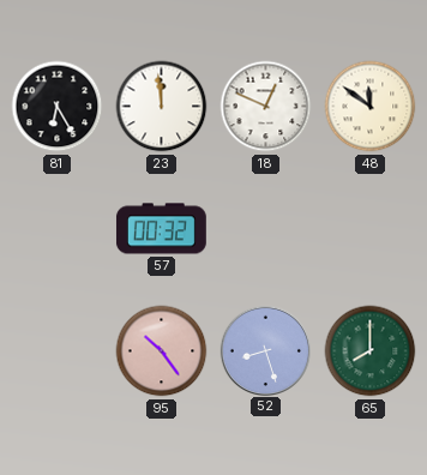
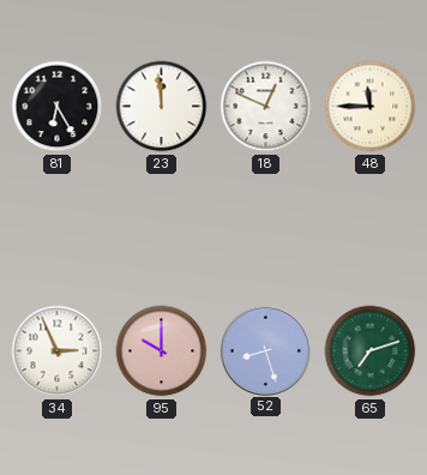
48: 11:51 -> 11:45
57: 00:32 -> none
34: none -> 2:56
95: 10:24 -> 10:00
65: 8:00 -> 7:12
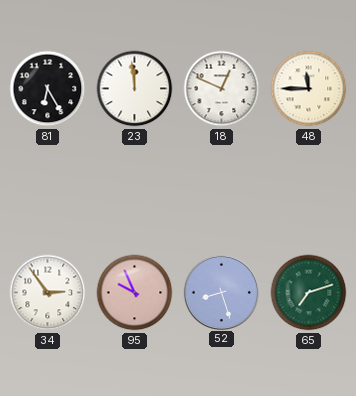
34: 2:56 -> 2:54
95: 10:00 -> 9:56
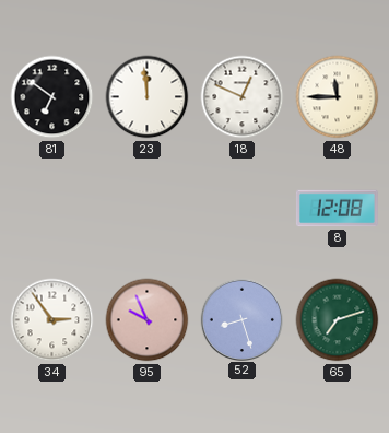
81: 6:25 -> 6:51
8: none -> 12:08
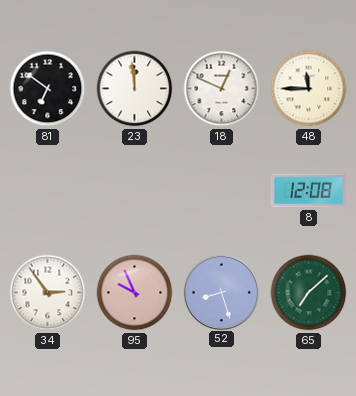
65: 7:12 -> 7:08
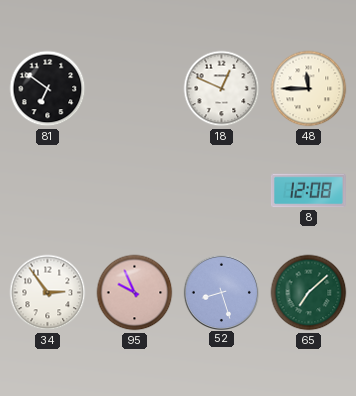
23: 11:59 -> none
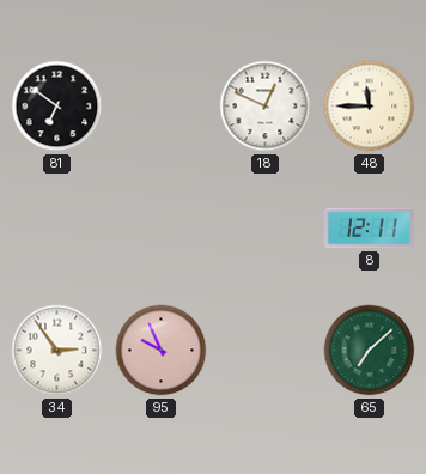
8: 12:08 -> 12:11
52: 8:27 -> none
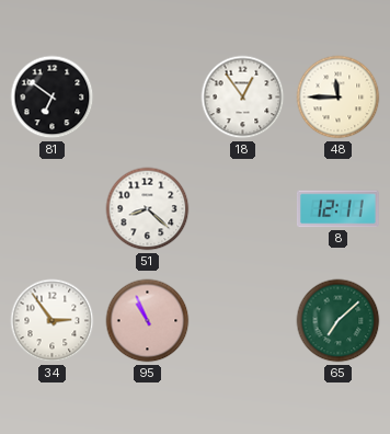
18: 12:49 -> 12:54
51: none -> 8:22
95: 9:56 -> 10:56
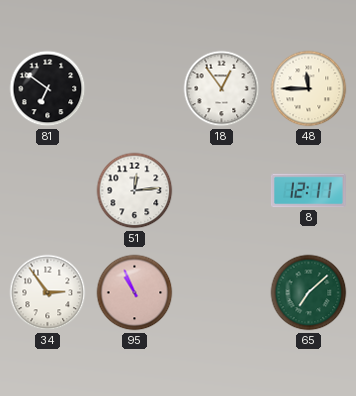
51: 8:22 -> 12:14
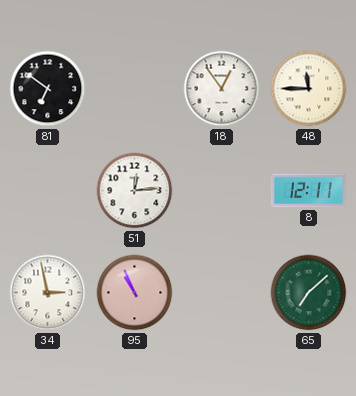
34: 2:54 -> 2:58
